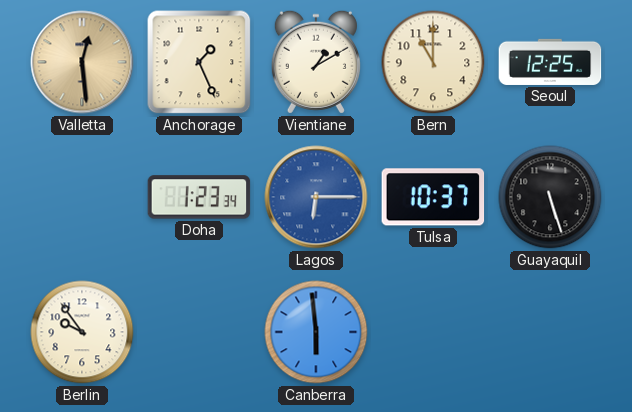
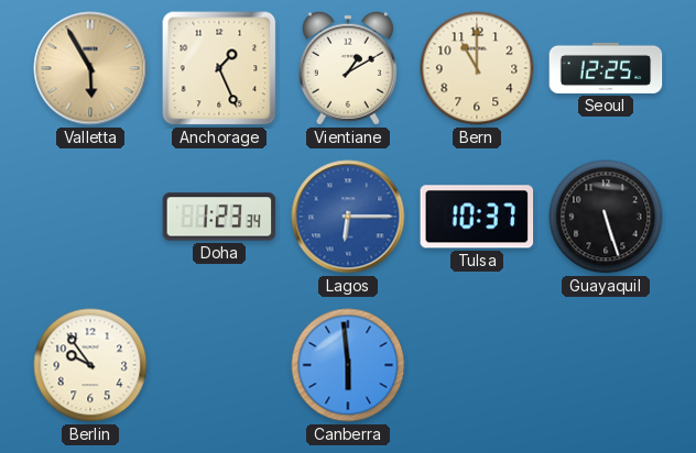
Valletta: 12:29 -> 5:55
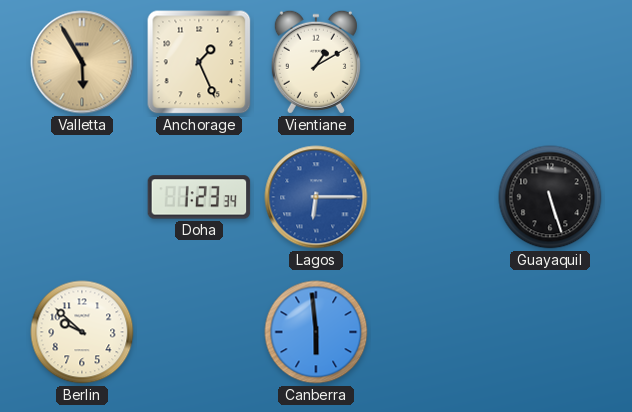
Bern: 11:00 -> none
Seoul: 12:25 -> none
Tulsa: 10:37 -> none
Berlin: 9:54 -> 9:52
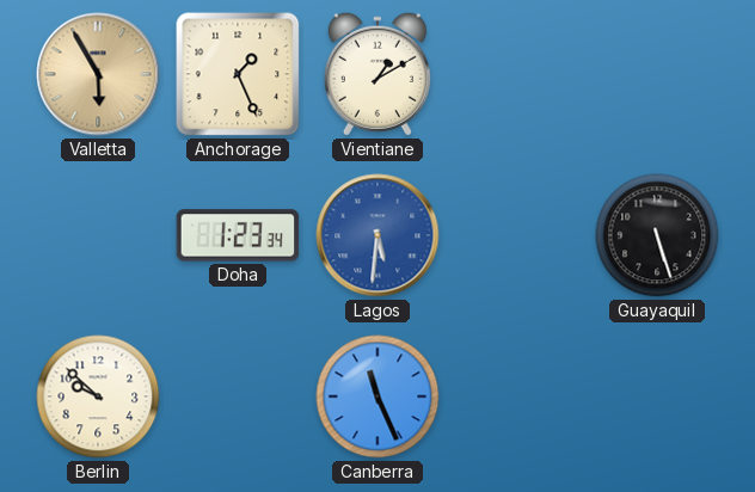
Lagos: 6:15 -> 5:31
Canberra: 5:59 -> 11:26
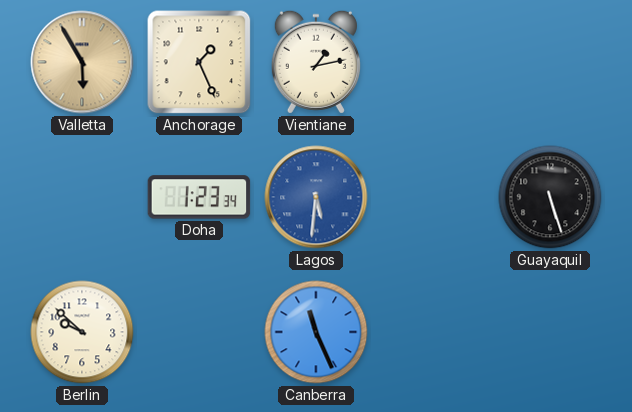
Vientiane: 1:10 -> 1:13
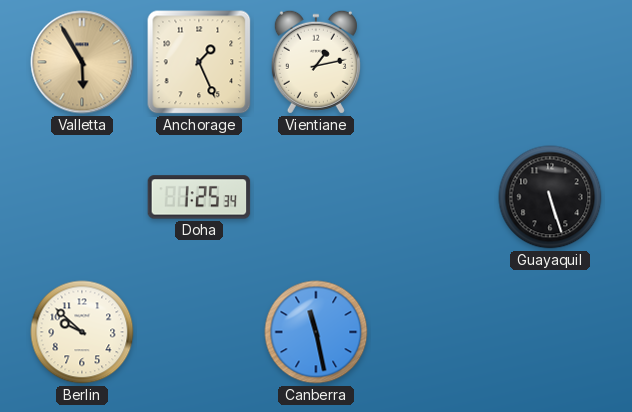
Doha: 1:23 -> 1:25
Lagos: 5:31 -> none
Canberra: 11:26 -> 11:28
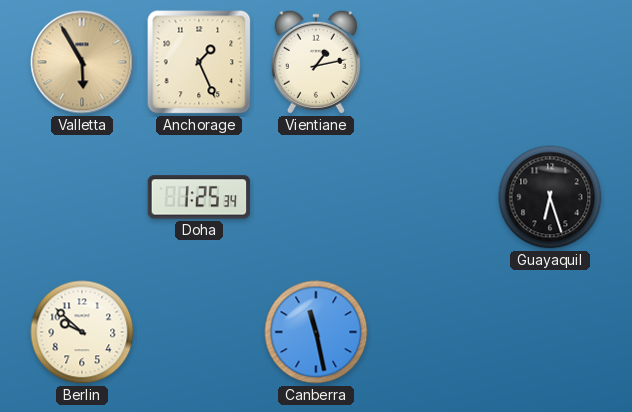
Guayaquil: 5:27 -> 6:27
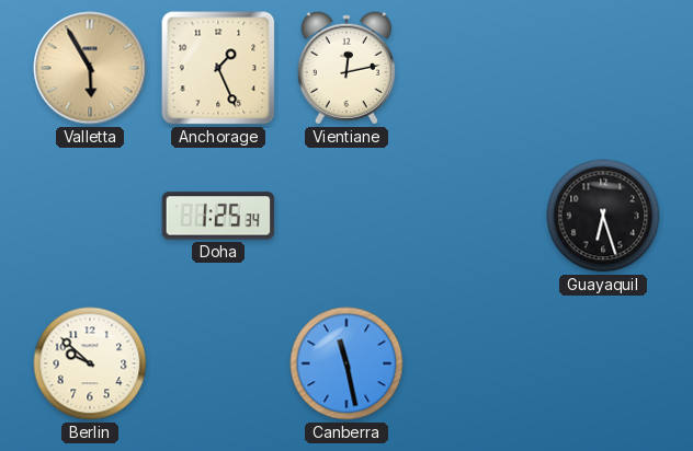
Vientiane: 1:13 -> 12:13
